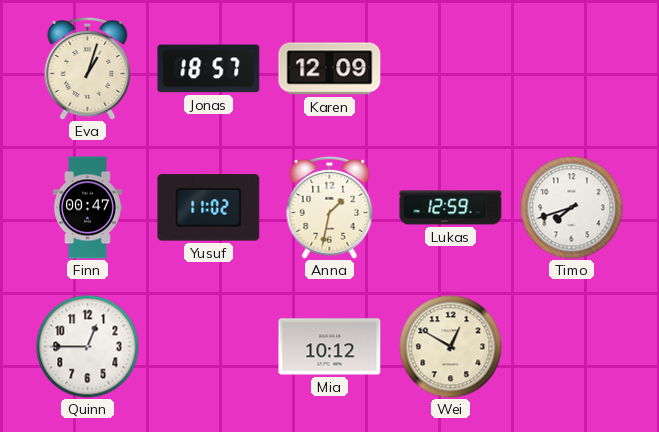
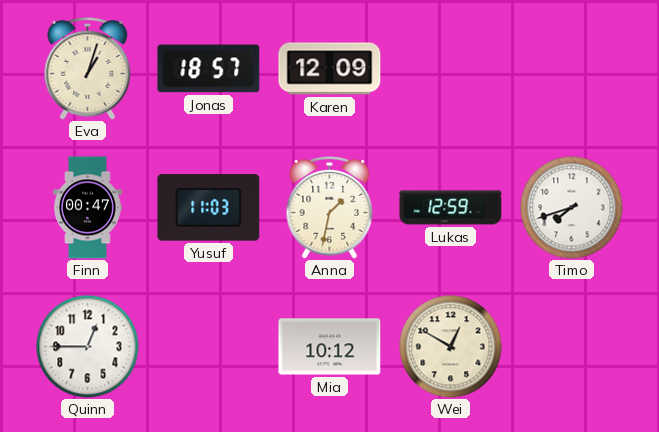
Yusuf: 11:02 -> 11:03
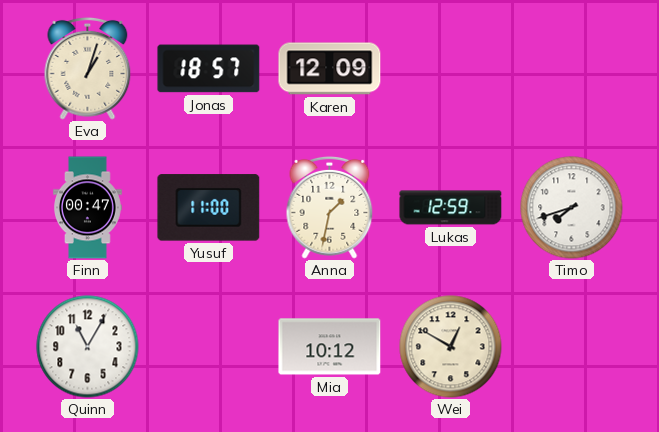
Yusuf: 11:03 -> 11:00
Quinn: 12:45 -> 11:05
